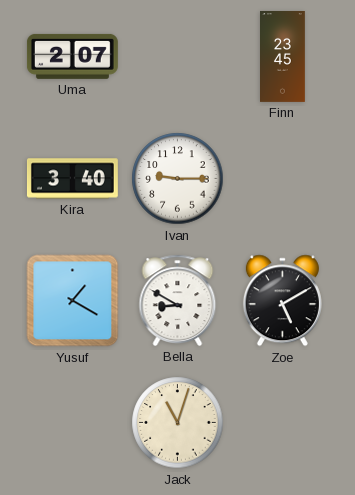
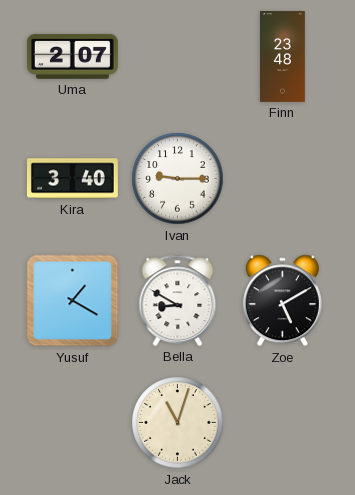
Finn: 23:45 -> 23:48
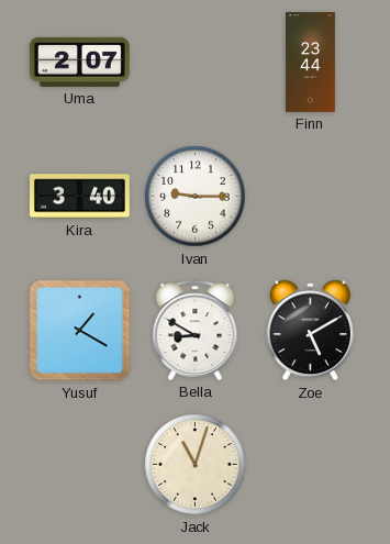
Finn: 23:48 -> 23:44
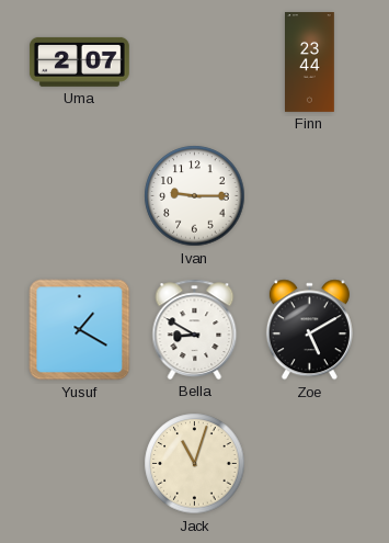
Kira: 3:40 -> none
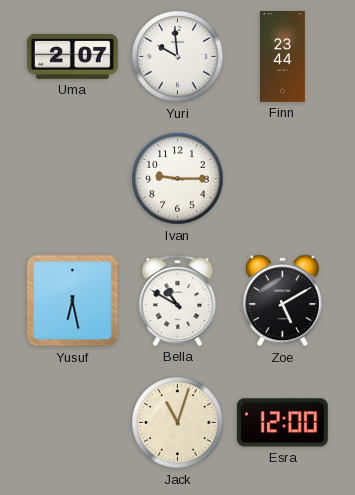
Yuri: none -> 9:59
Yusuf: 1:20 -> 6:28
Bella: 8:50 -> 10:50
Esra: none -> 12:00
